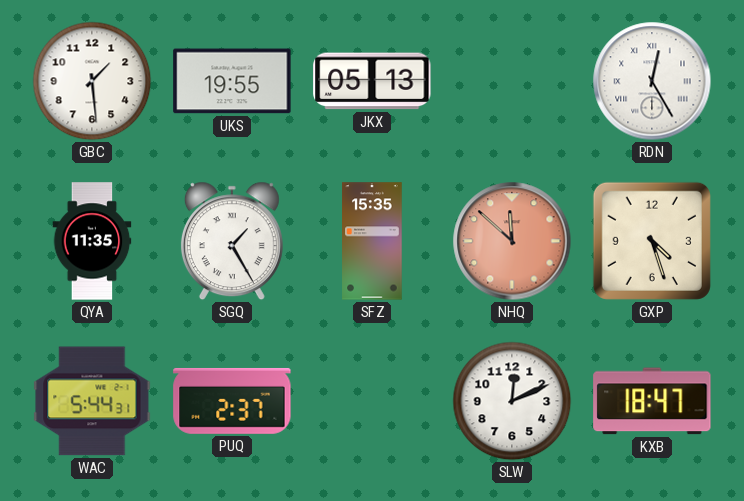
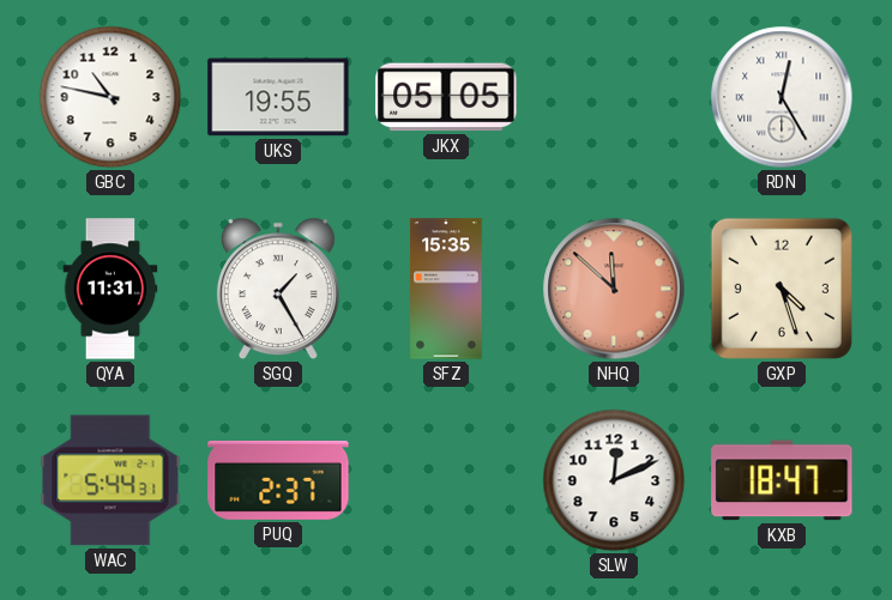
GBC: 1:29 -> 10:47
JKX: 05:13 -> 05:05
QYA: 11:35 -> 11:31
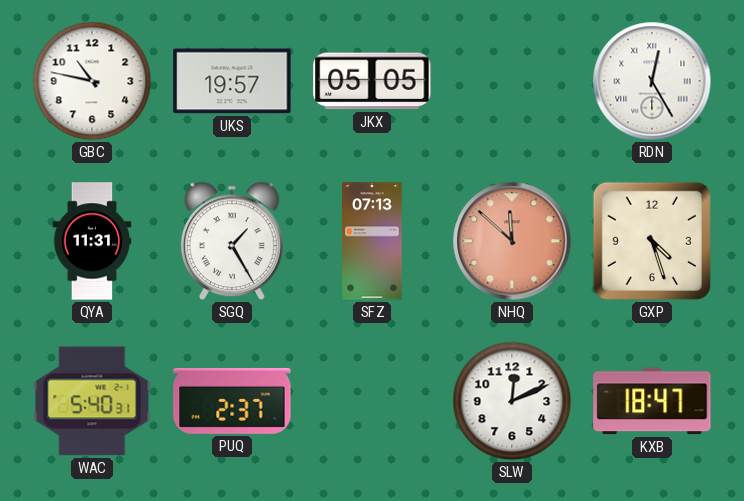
UKS: 19:55 -> 19:57
SFZ: 15:35 -> 07:13
WAC: 5:44 -> 5:40
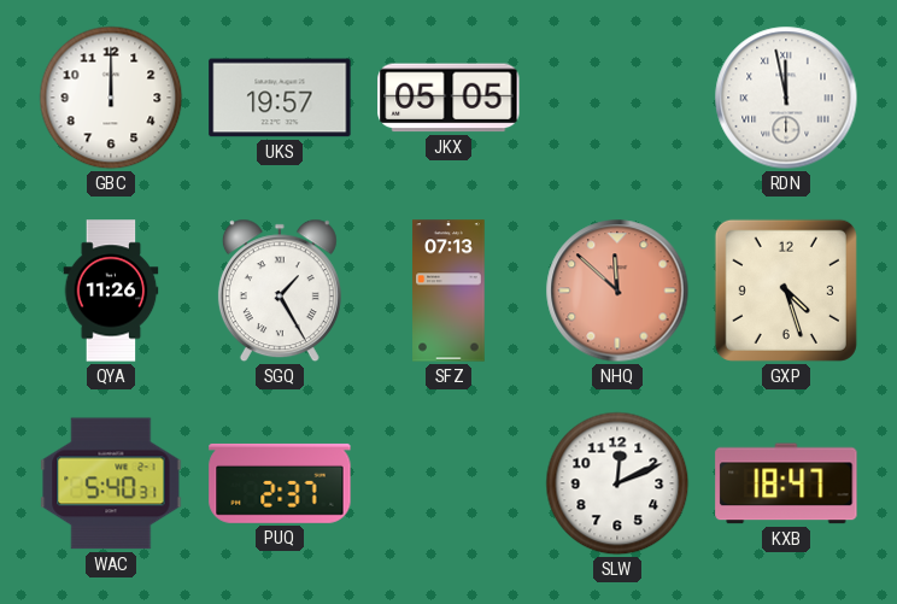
GBC: 10:47 -> 12:00
RDN: 12:25 -> 11:58
QYA: 11:31 -> 11:26
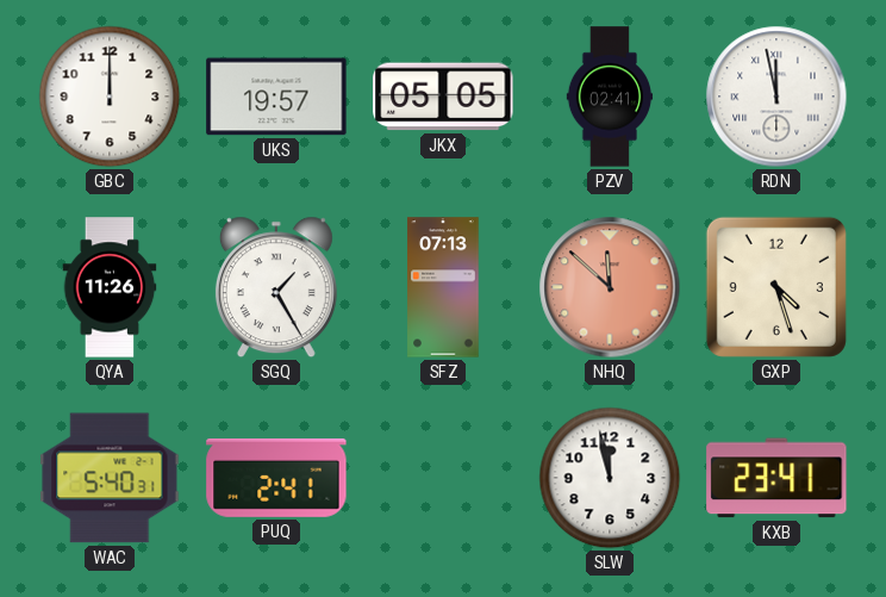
PZV: none -> 02:41
PUQ: 2:37 -> 2:41
SLW: 12:11 -> 11:58
KXB: 18:47 -> 23:41
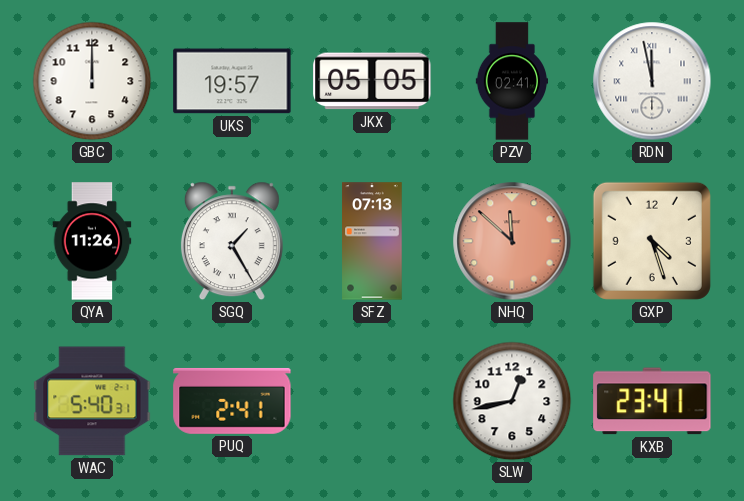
SLW: 11:58 -> 12:43
